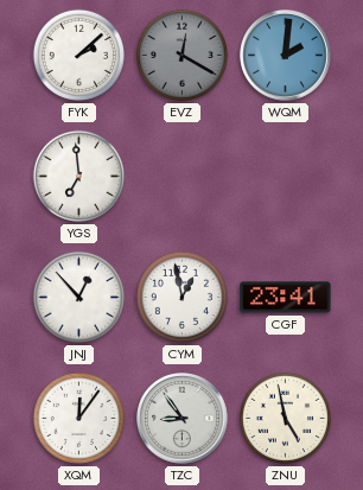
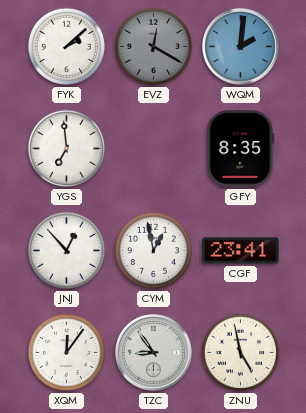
GFY: none -> 8:35
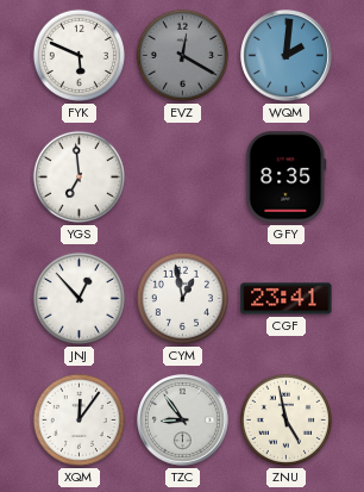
FYK: 2:08 -> 5:49
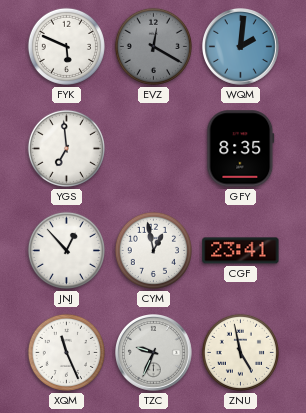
XQM: 12:06 -> 11:26
TZC: 8:54 -> 9:34
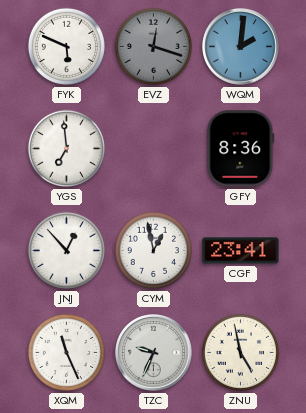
EVZ: 12:20 -> 12:18
GFY: 8:35 -> 8:36
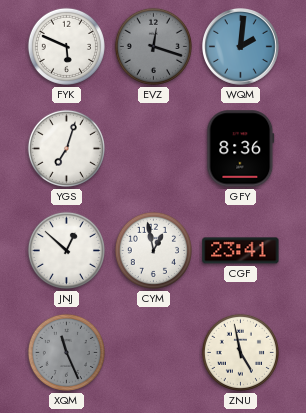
YGS: 6:59 -> 7:03
JNJ: 12:53 -> 12:52
XQM dial: white -> grey
TZC: 9:34 -> none
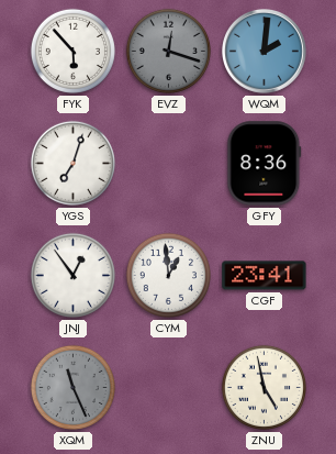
FYK: 5:49 -> 5:53
JNJ: 12:52 -> 12:54
CYM: 12:58 -> 12:59
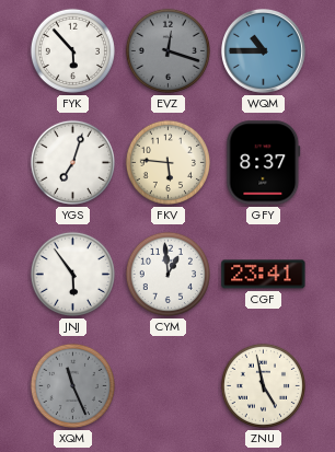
WQM: 2:01 -> 10:45
FKV: none -> 5:46
GFY: 8:36 -> 8:37
JNJ: 12:54 -> 5:54
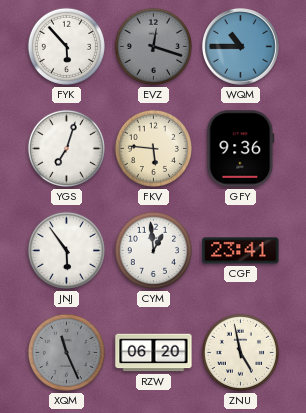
GFY: 8:37 -> 9:36
RZW: none -> 06:20
